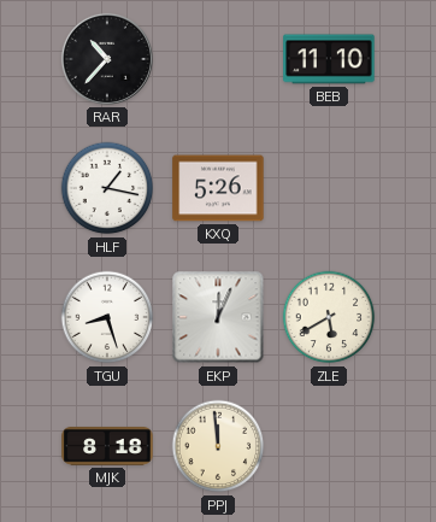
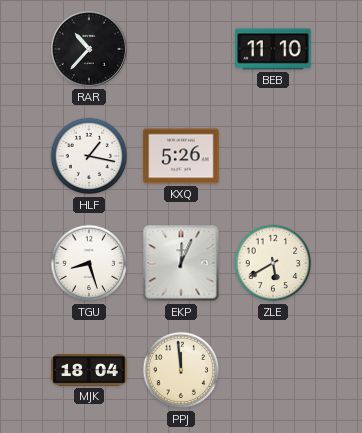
MJK: 8:18 -> 18:04
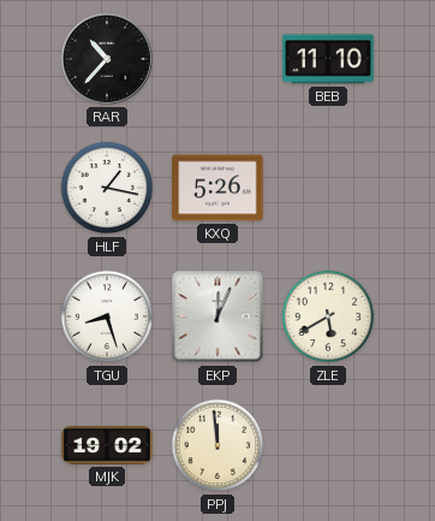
MJK: 18:04 -> 19:02
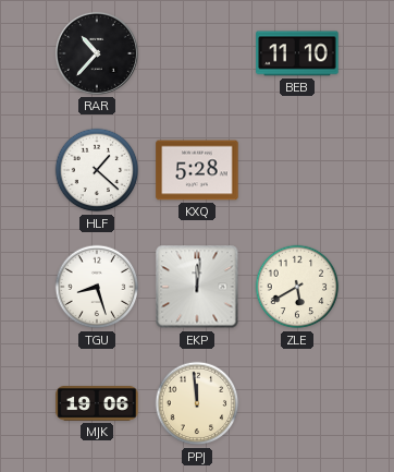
HLF: 1:17 -> 1:22
KXQ: 5:26 -> 5:28
EKP: 12:04 -> 12:01
MJK: 19:02 -> 19:06
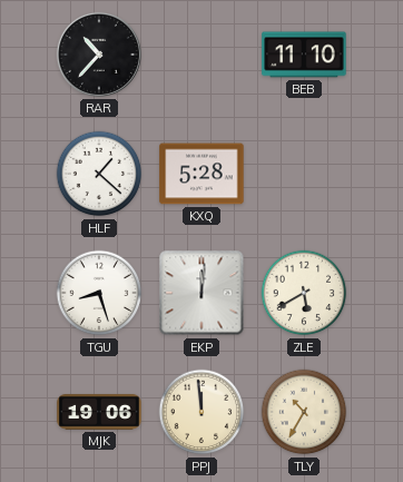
TLY: none -> 10:35
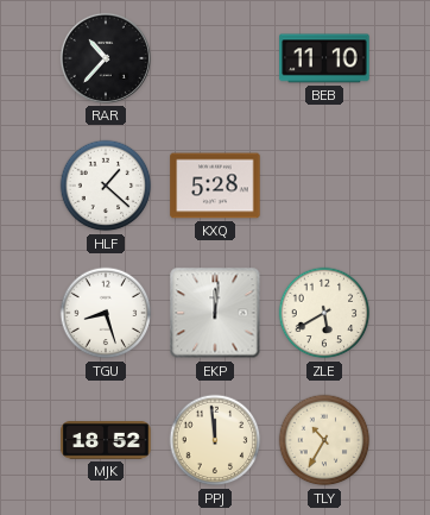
MJK: 19:06 -> 18:52
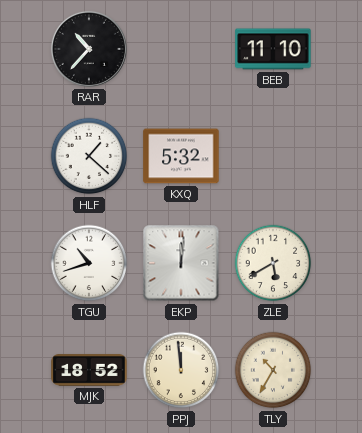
KXQ: 5:28 -> 5:32
TGU: 8:27 -> 10:42
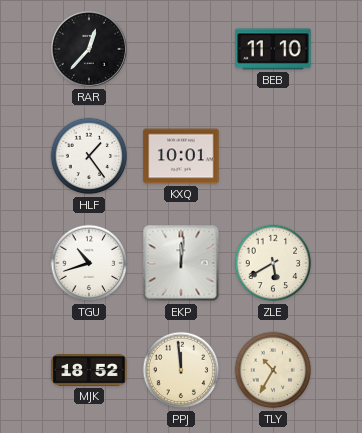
RAR: 10:37 -> 12:37
HLF: 1:22 -> 1:24
KXQ: 5:32 -> 10:01
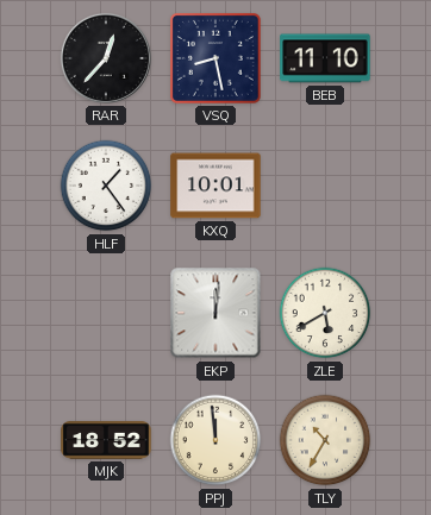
VSQ: none -> 8:28
TGU: 10:42 -> none
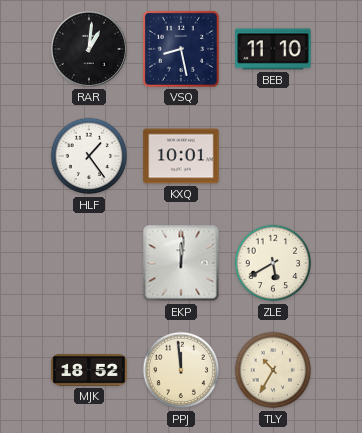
RAR: 12:37 -> 1:01
